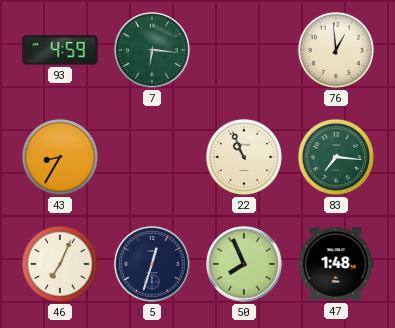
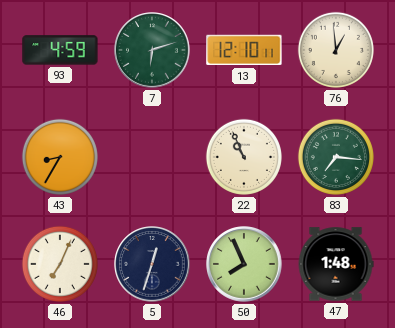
7: 6:16 -> 6:12
13: none -> 12:10
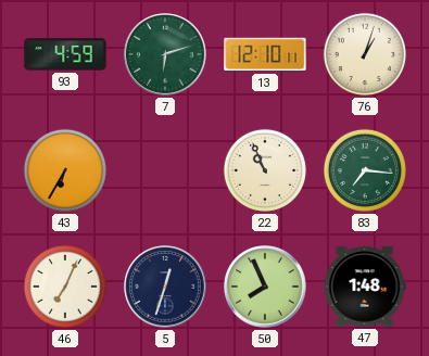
76: 12:59 -> 1:03
43: 8:35 -> 6:35
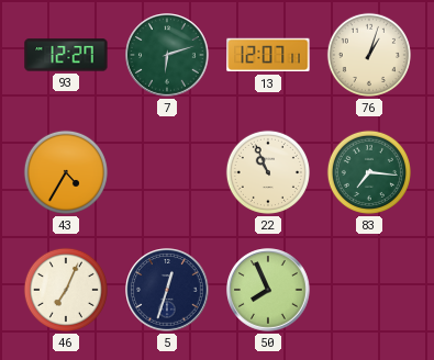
93: 4:59 -> 12:27
13: 12:10 -> 12:07
43: 6:35 -> 4:35
47: 1:48 -> none
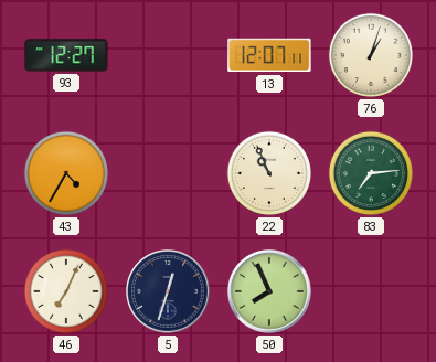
7: 6:12 -> none
83: 7:16 -> 7:14
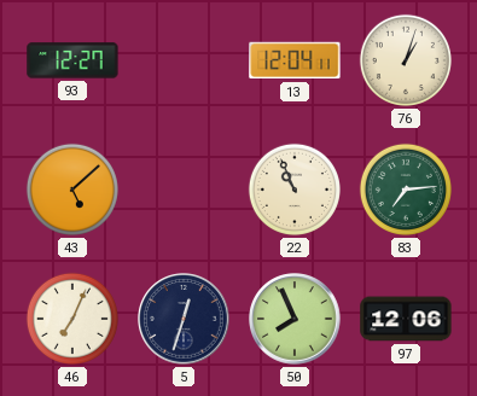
13: 12:07 -> 12:04
43: 4:35 -> 5:08
97: none -> 12:06
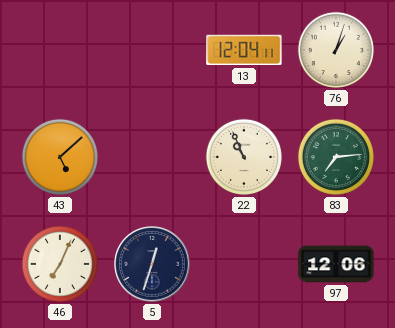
93: 12:27 -> none
50: 7:56 -> none
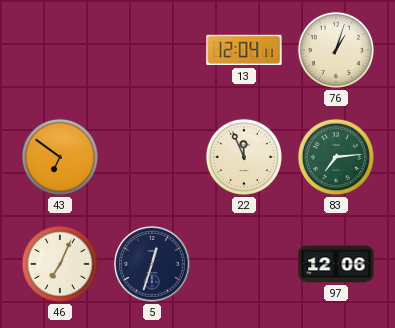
43: 5:08 -> 6:51
22: 10:56 -> 11:56
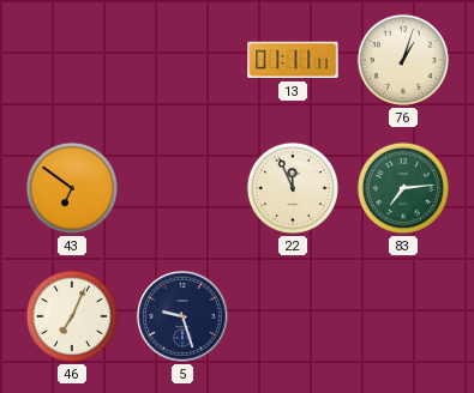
13: 12:04 -> 01:11
5: 12:33 -> 9:27
97: 12:06 -> none
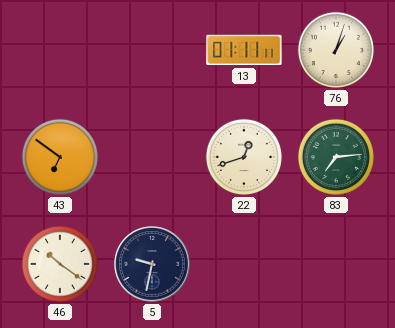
22: 11:56 -> 12:42
46: 7:04 -> 10:21
5: 9:27 -> 9:32
